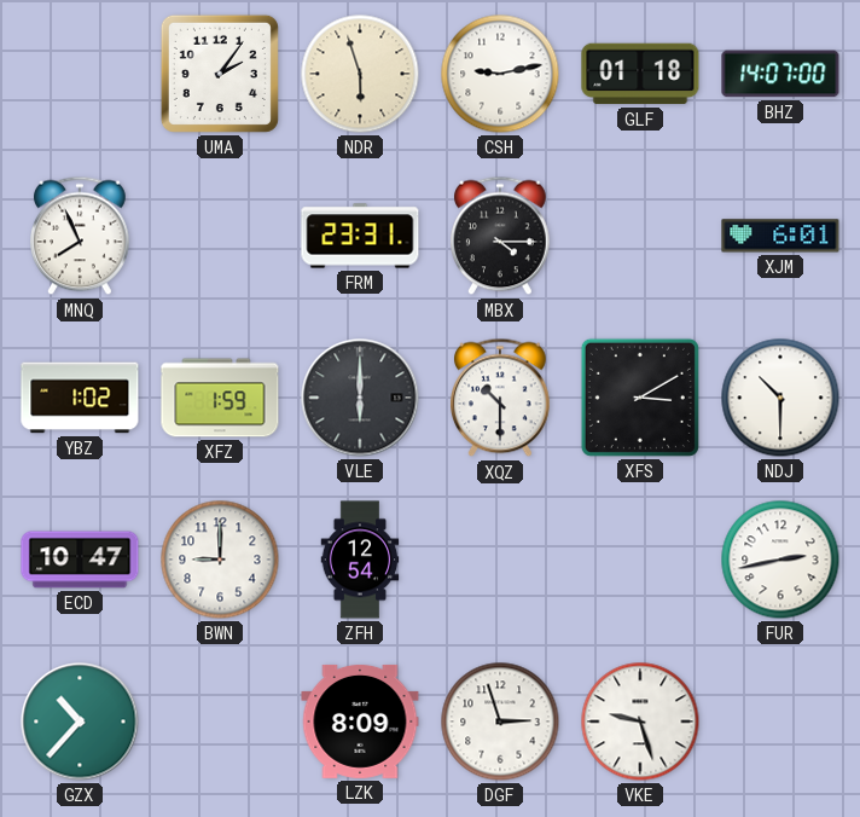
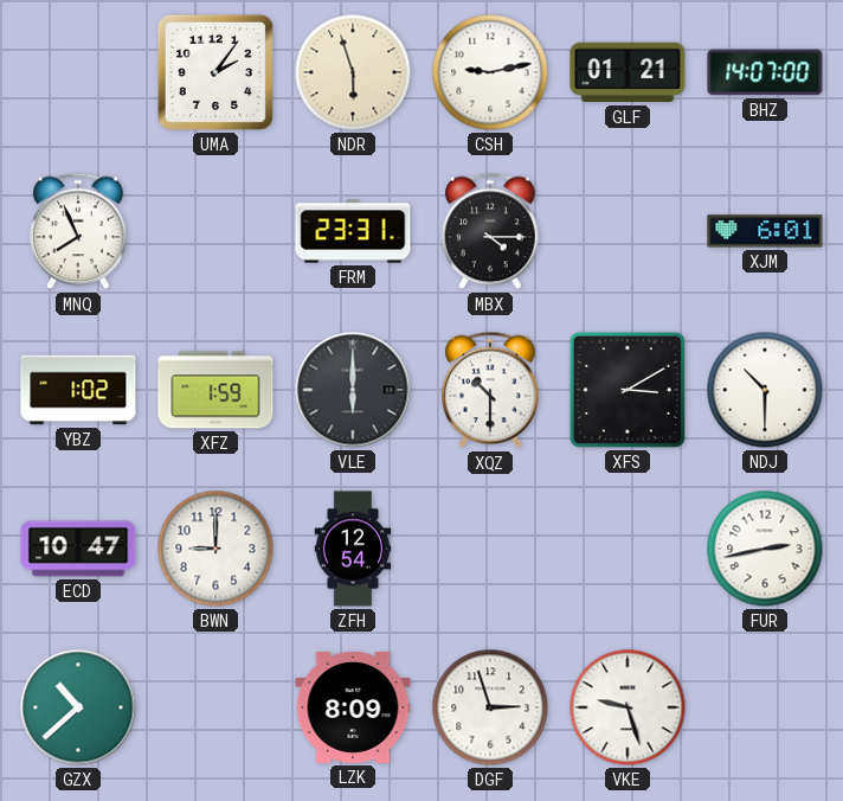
GLF: 01:18 -> 01:21
GZX: 10:37 -> 10:38
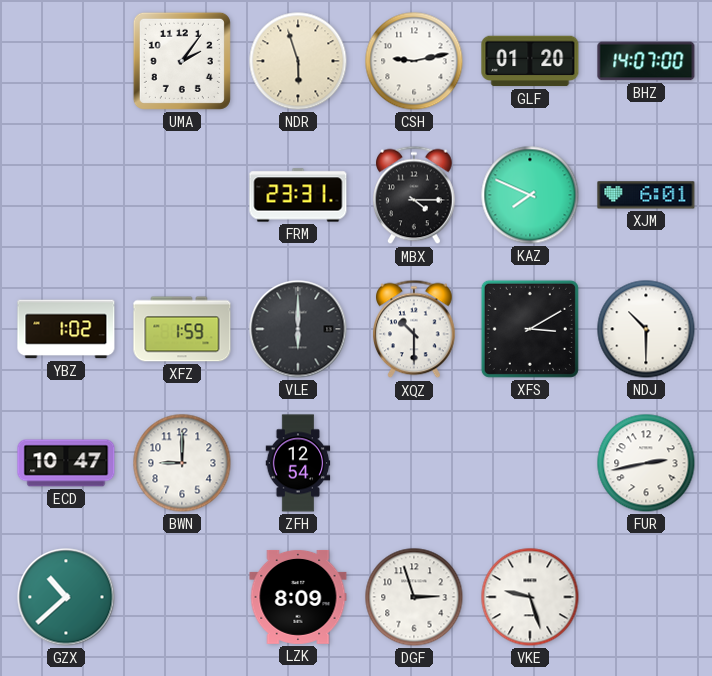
GLF: 01:21 -> 01:20
MNQ: 7:56 -> none
KAZ: none -> 7:49
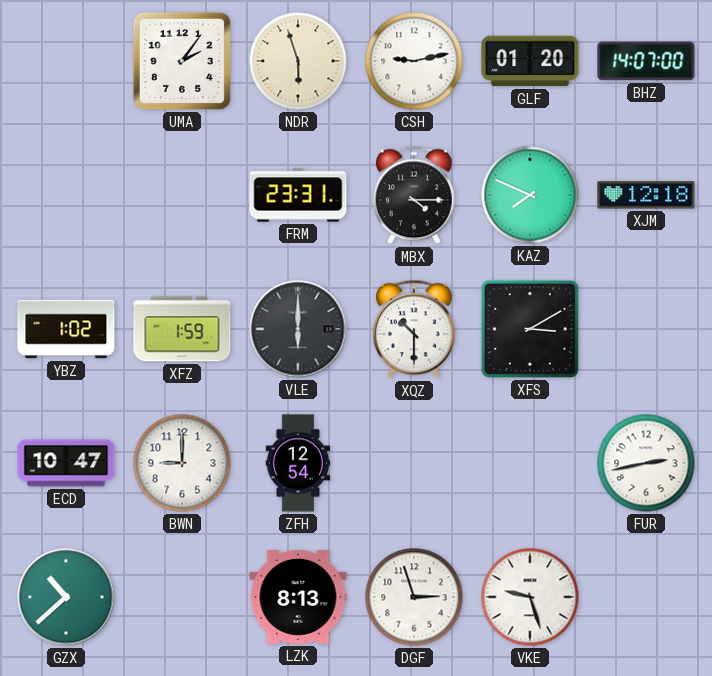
XJM: 6:01 -> 12:18
NDJ: 10:30 -> none
LZK: 8:09 -> 8:13
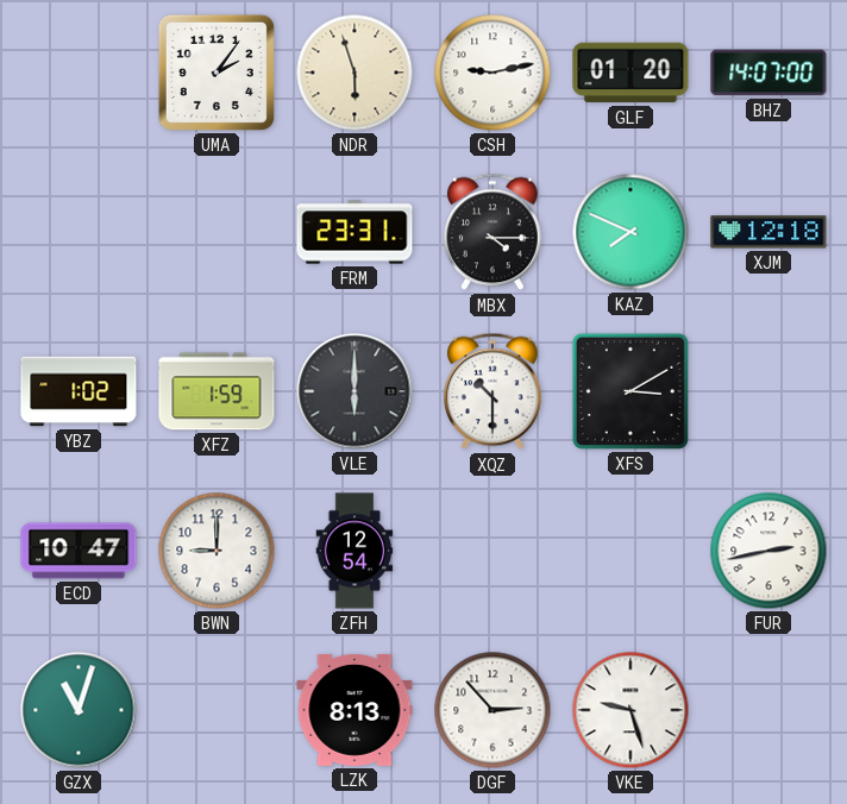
GZX: 10:38 -> 11:03
DGF: 2:57 -> 2:53
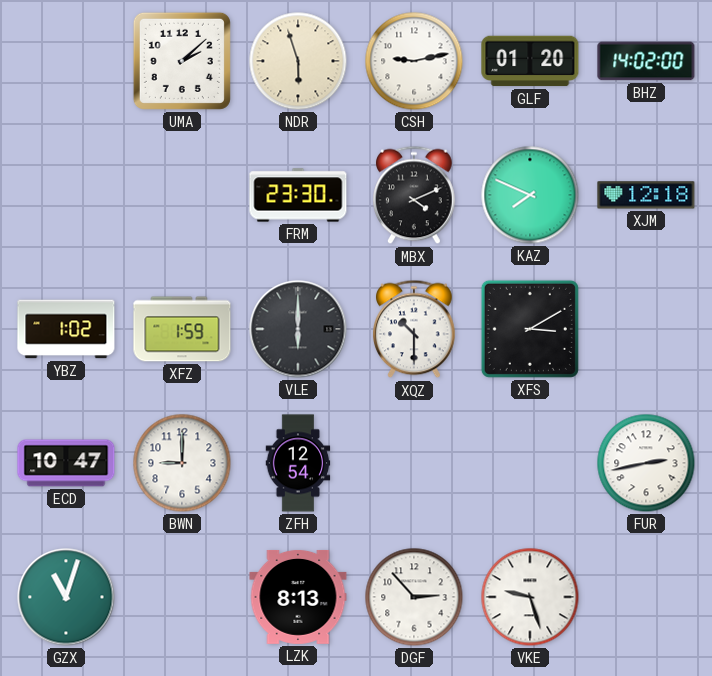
UMA: 2:06 -> 2:08
BHZ: 14:07 -> 14:02
FRM: 23:31 -> 23:30
MBX: 4:15 -> 4:11
